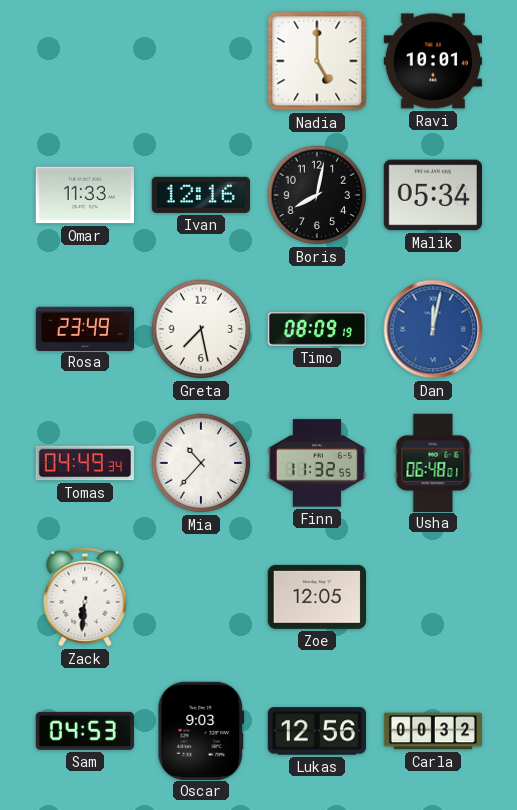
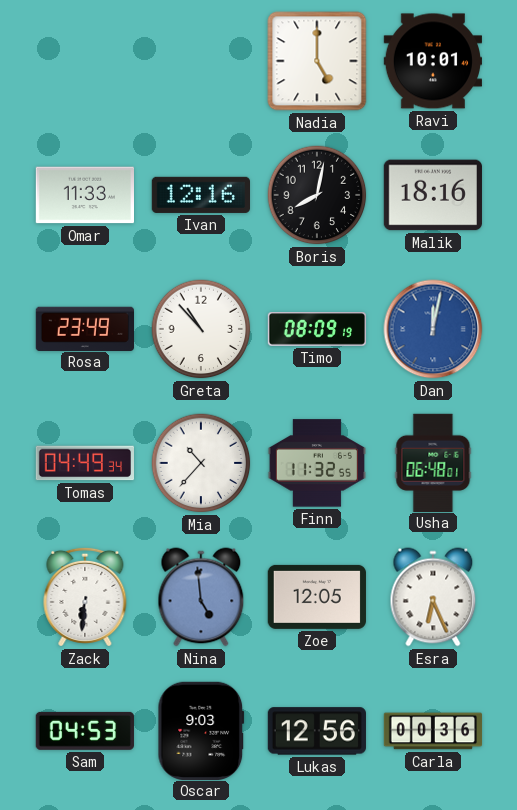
Malik: 05:34 -> 18:16
Greta: 7:28 -> 10:53
Nina: none -> 4:59
Esra: none -> 6:26
Carla: 00:32 -> 00:36
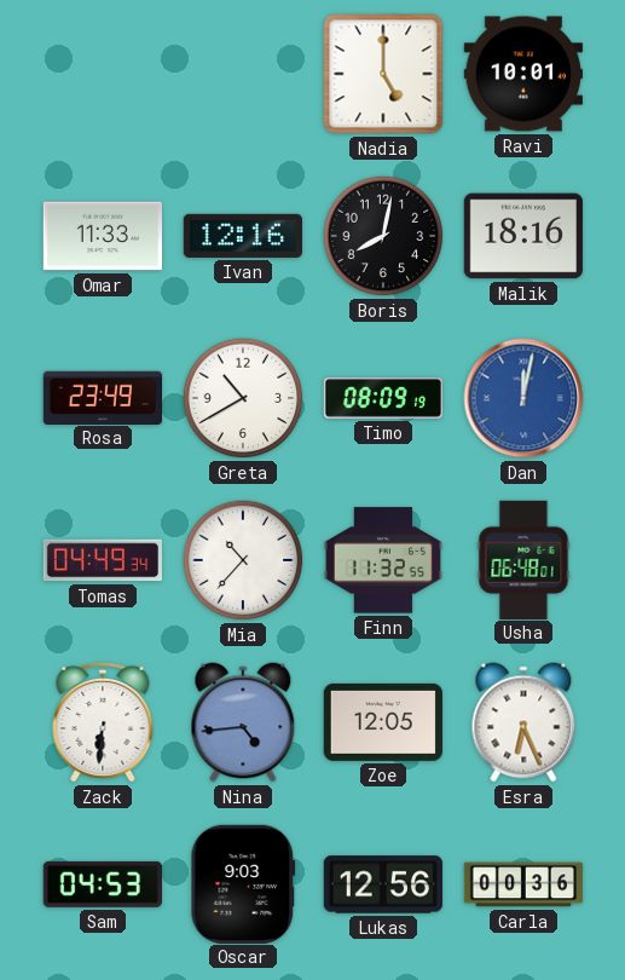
Greta: 10:53 -> 10:40
Nina: 4:59 -> 4:44
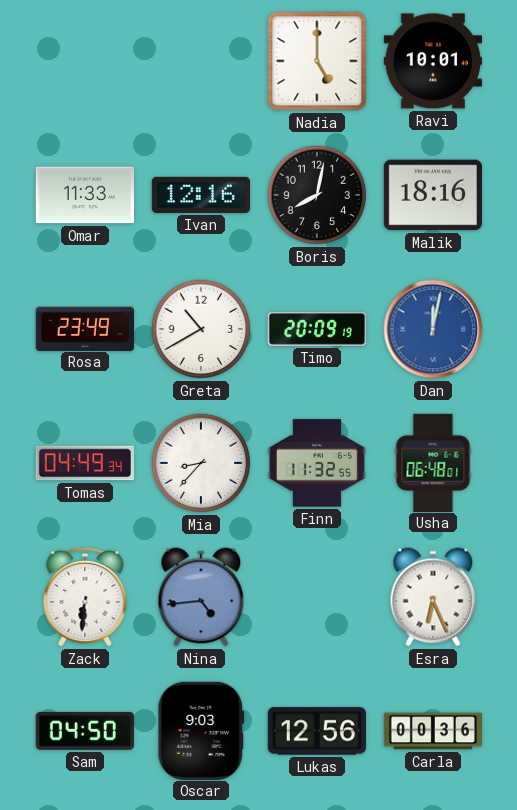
Timo: 08:09 -> 20:09
Mia: 10:37 -> 8:37
Zoe: 12:05 -> none
Sam: 04:53 -> 04:50
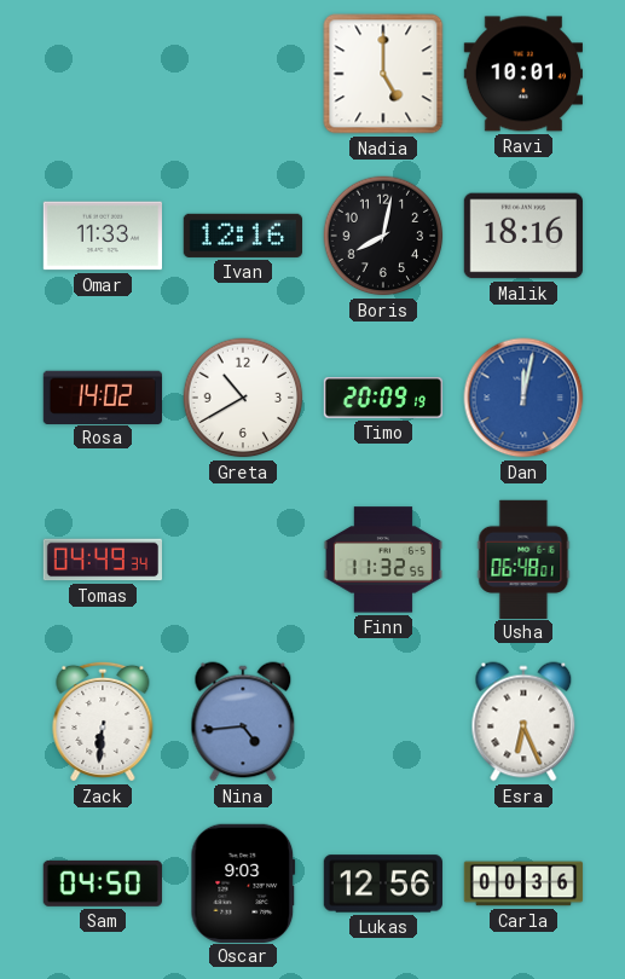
Rosa: 23:49 -> 14:02
Mia: 8:37 -> none
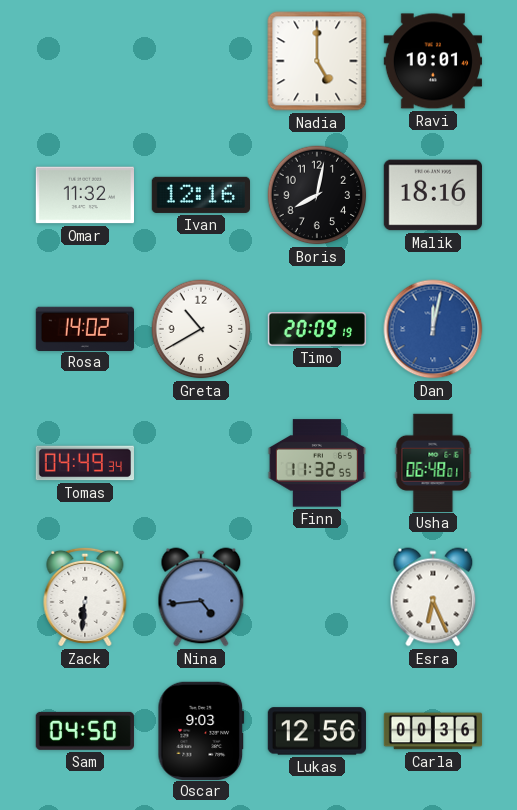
Omar: 11:33 -> 11:32
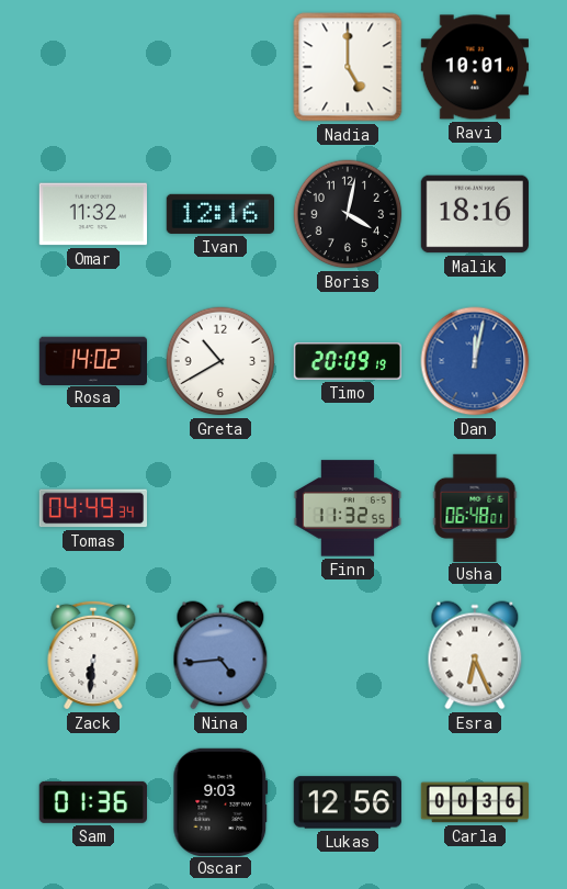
Boris: 8:02 -> 4:02
Sam: 04:50 -> 01:36
